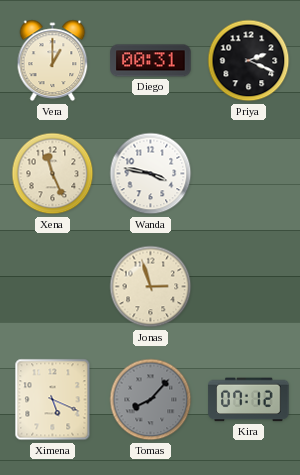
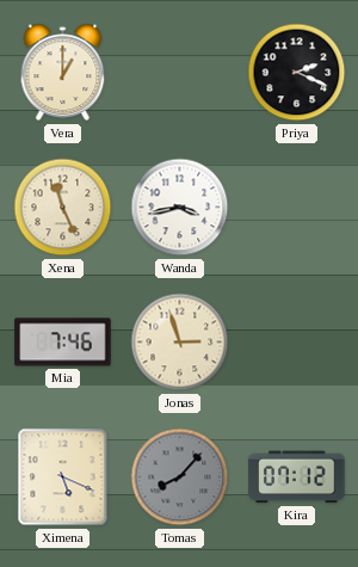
Diego: 00:31 -> none
Wanda: 3:47 -> 3:43
Mia: none -> 7:46
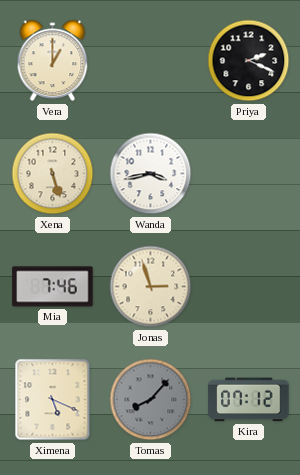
Xena: 11:26 -> 5:27
